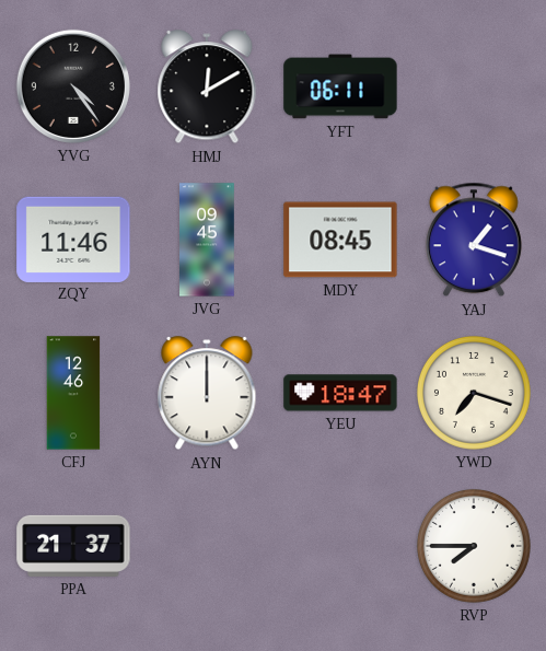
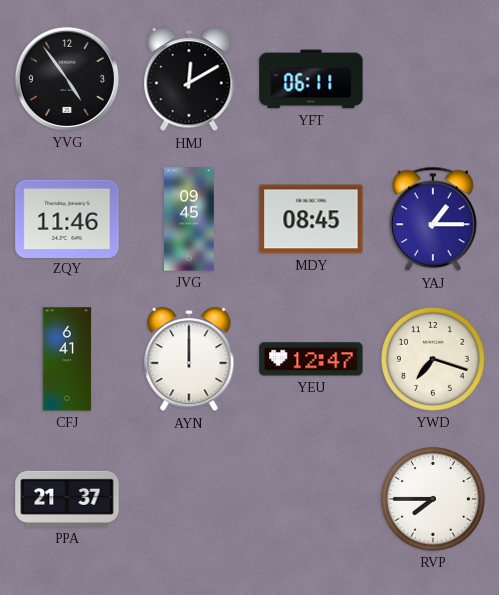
YVG: 4:24 -> 4:54
YAJ: 1:18 -> 1:15
CFJ: 12:46 -> 6:41
YEU: 18:47 -> 12:47
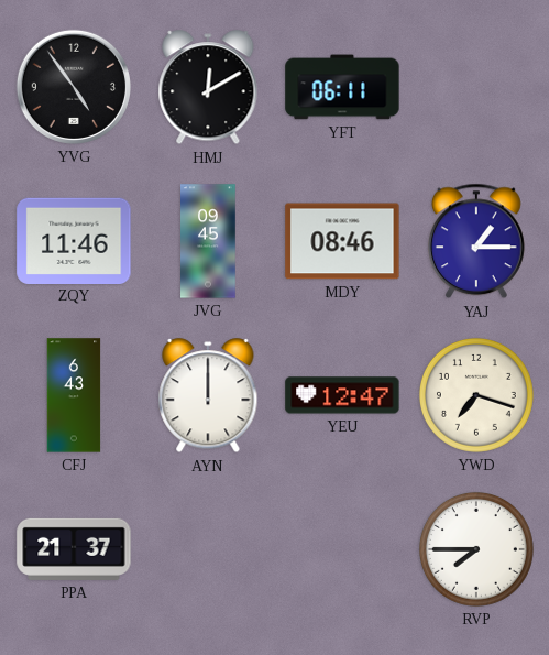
MDY: 08:45 -> 08:46
CFJ: 6:41 -> 6:43
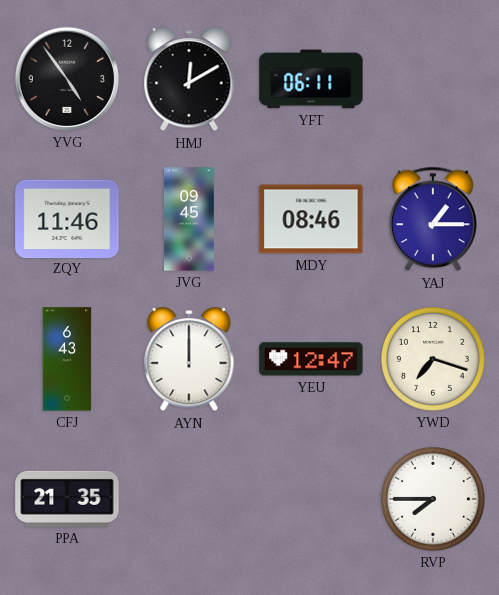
PPA: 21:37 -> 21:35
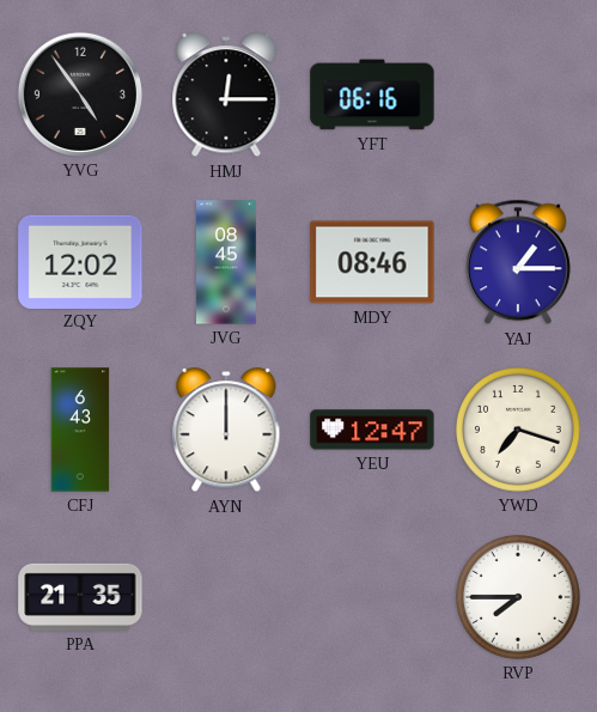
HMJ: 12:10 -> 12:15
YFT: 06:11 -> 06:16
ZQY: 11:46 -> 12:02
JVG: 09:45 -> 08:45
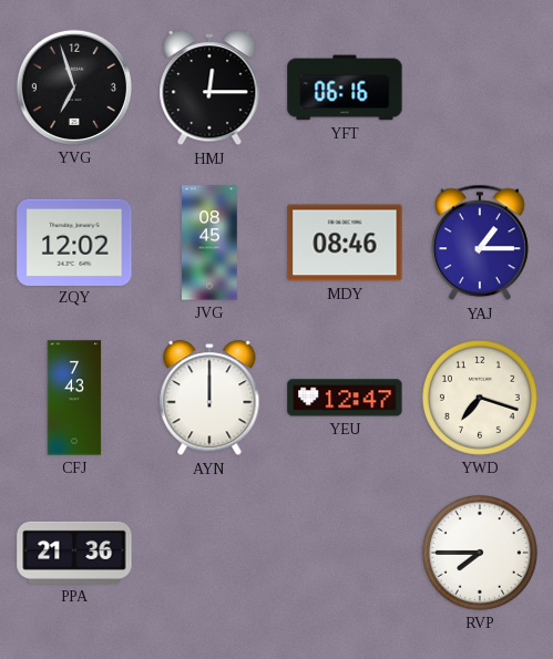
YVG: 4:54 -> 6:57
CFJ: 6:43 -> 7:43
PPA: 21:35 -> 21:36
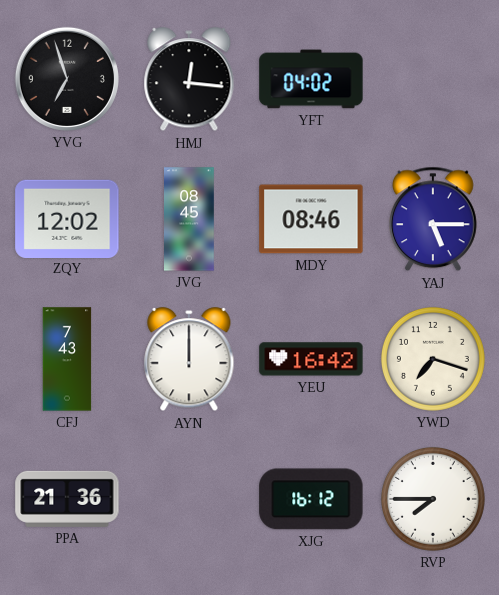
HMJ: 12:15 -> 12:16
YFT: 06:16 -> 04:02
YAJ: 1:15 -> 5:15
YEU: 12:47 -> 16:42
XJG: none -> 16:12
